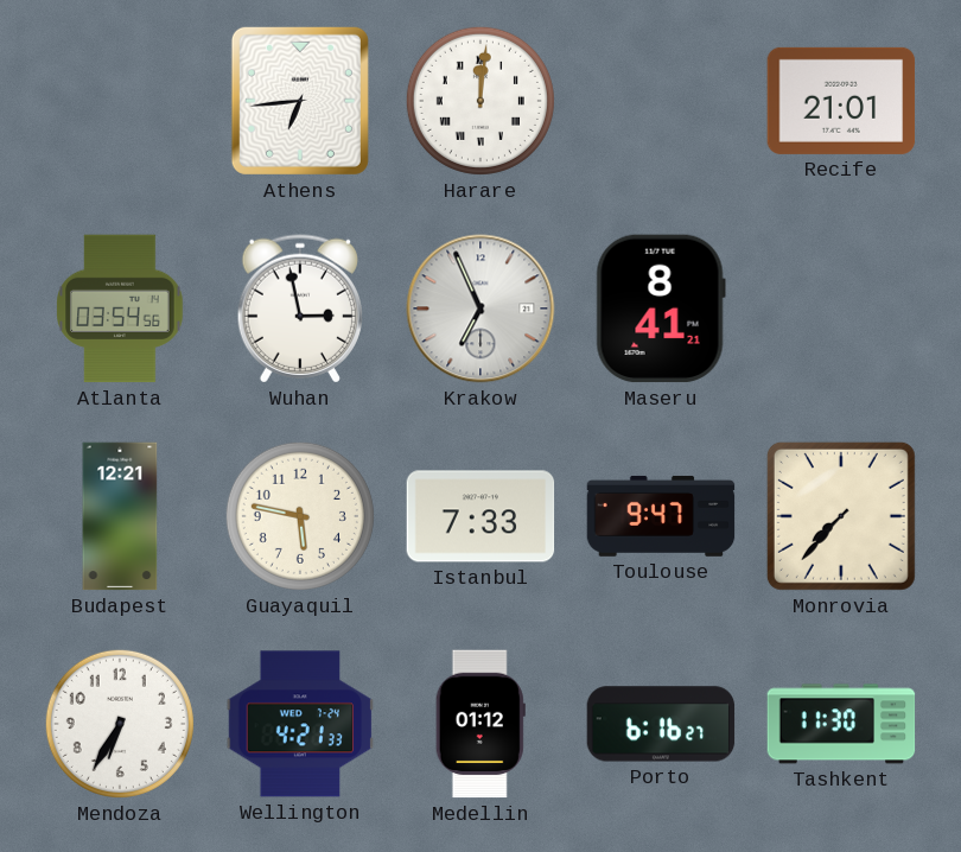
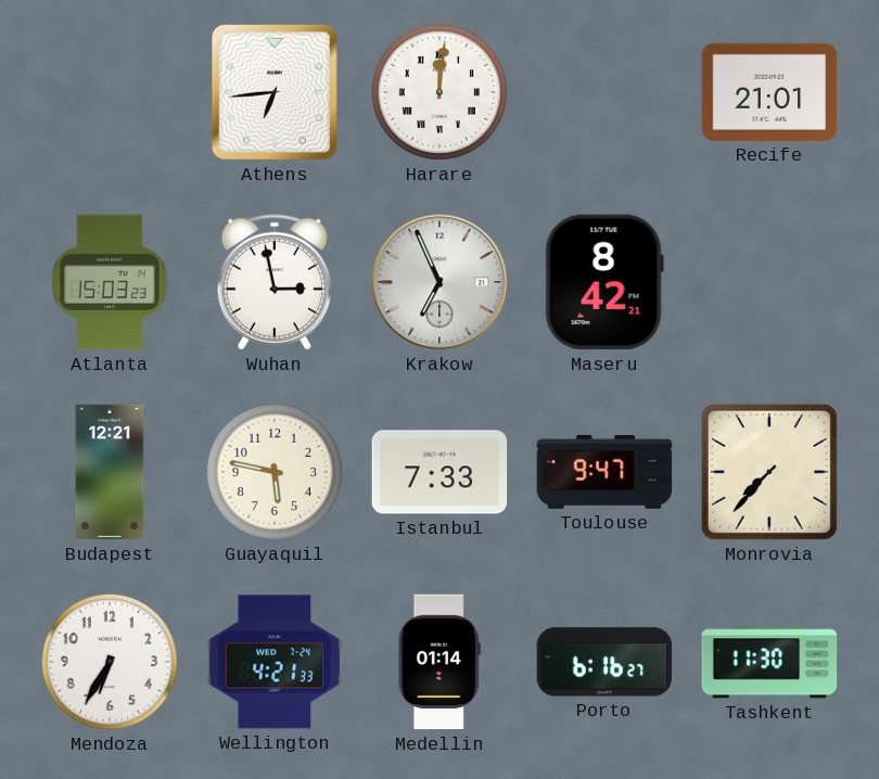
Atlanta: 03:54 -> 15:03
Maseru: 8:41 -> 8:42
Medellin: 01:12 -> 01:14
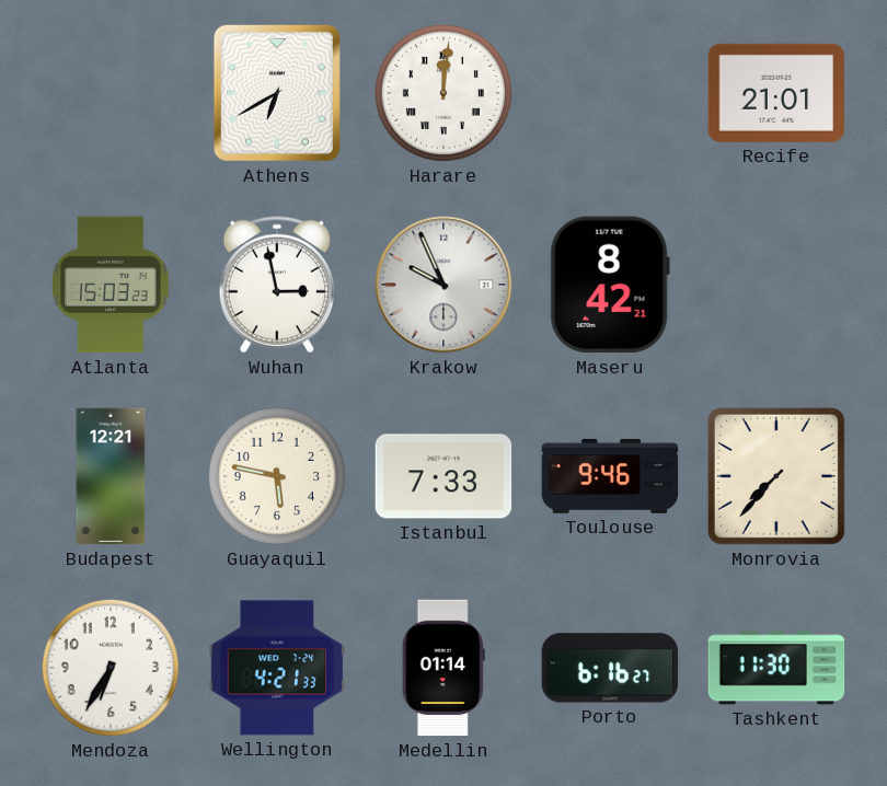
Athens: 6:44 -> 6:40
Krakow: 6:56 -> 9:56
Toulouse: 9:47 -> 9:46
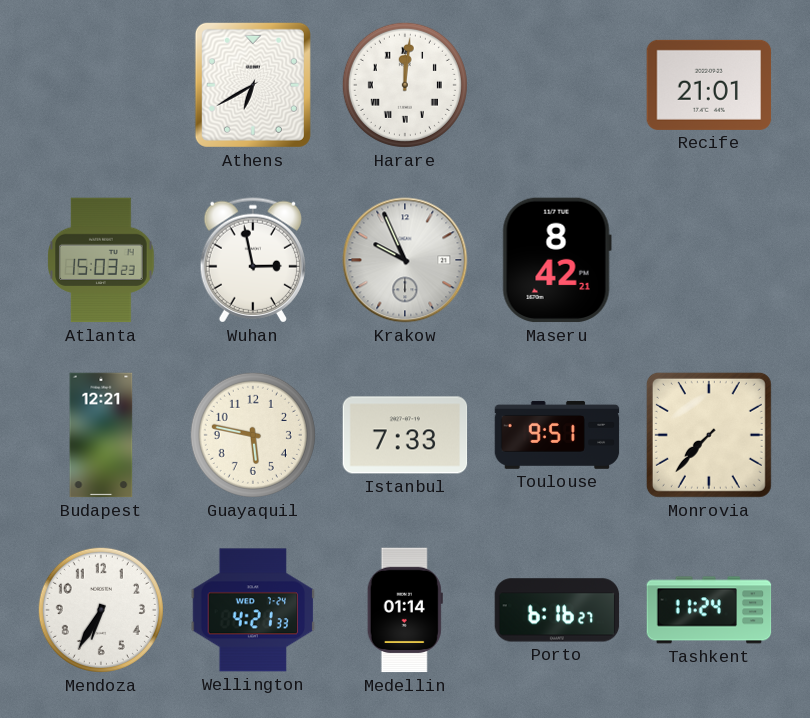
Toulouse: 9:46 -> 9:51
Tashkent: 11:30 -> 11:24
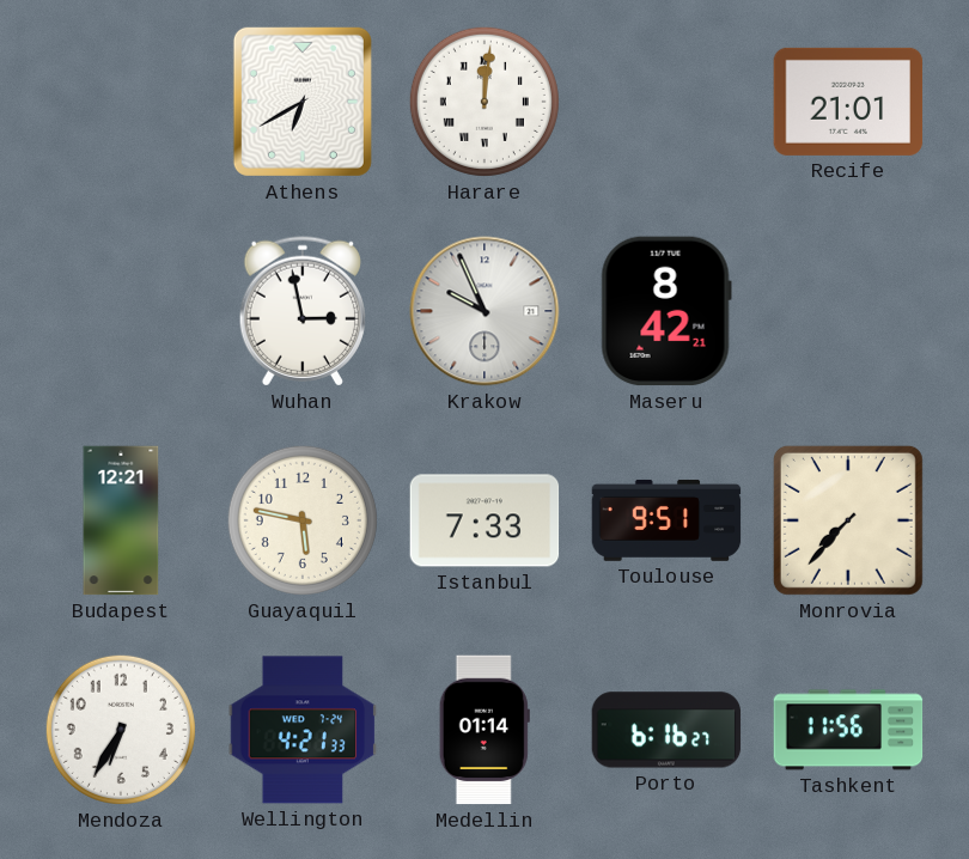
Atlanta: 15:03 -> none
Tashkent: 11:24 -> 11:56
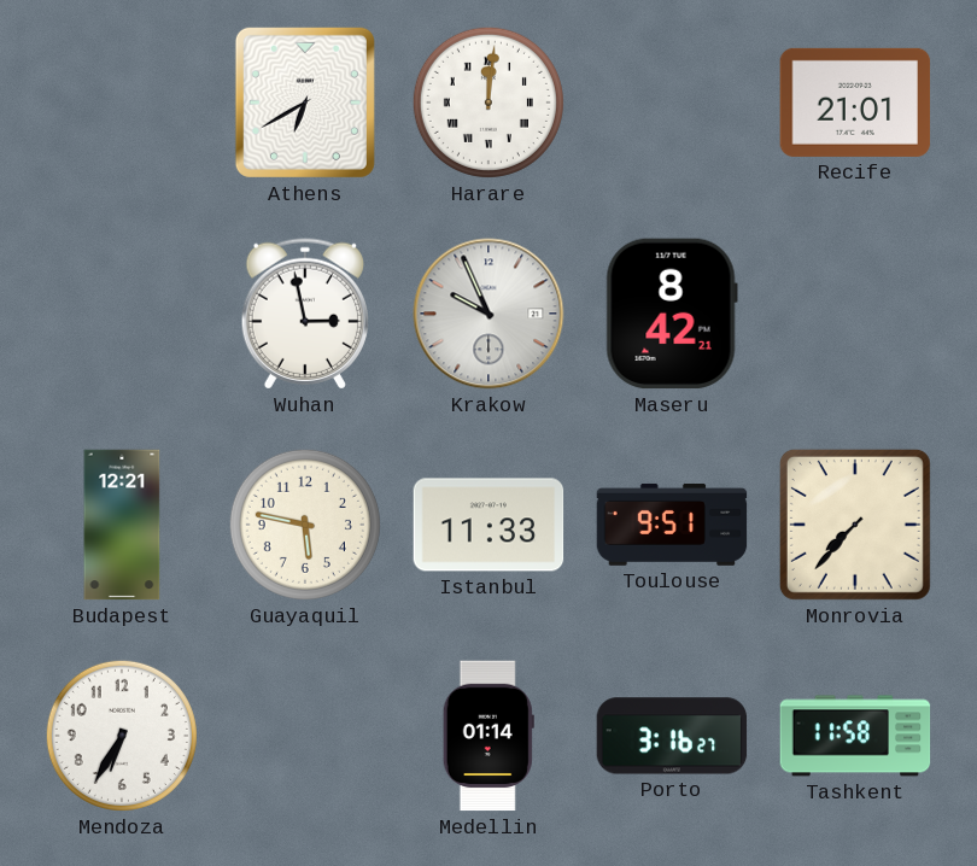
Istanbul: 7:33 -> 11:33
Wellington: 4:21 -> none
Porto: 6:16 -> 3:16
Tashkent: 11:56 -> 11:58
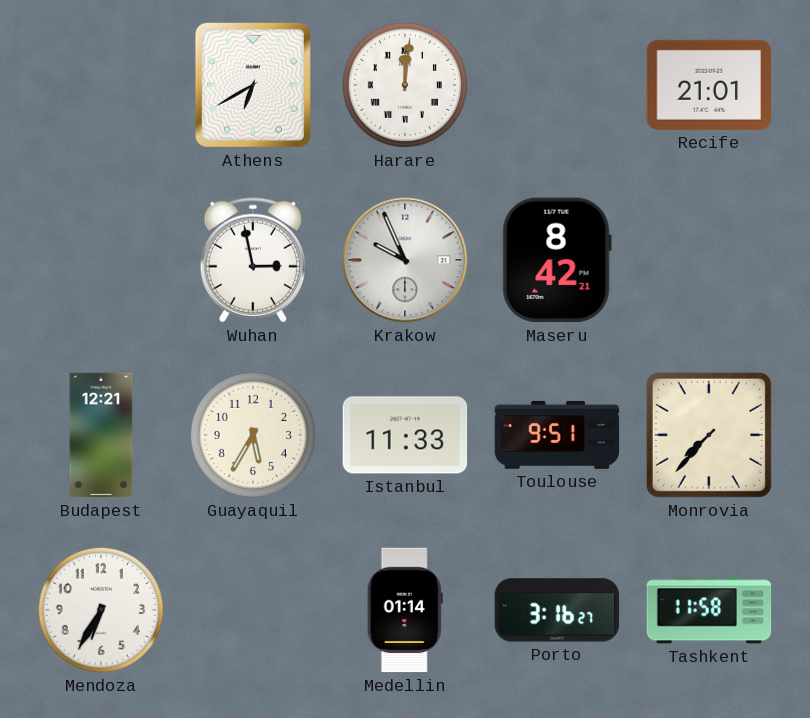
Guayaquil: 5:47 -> 5:35
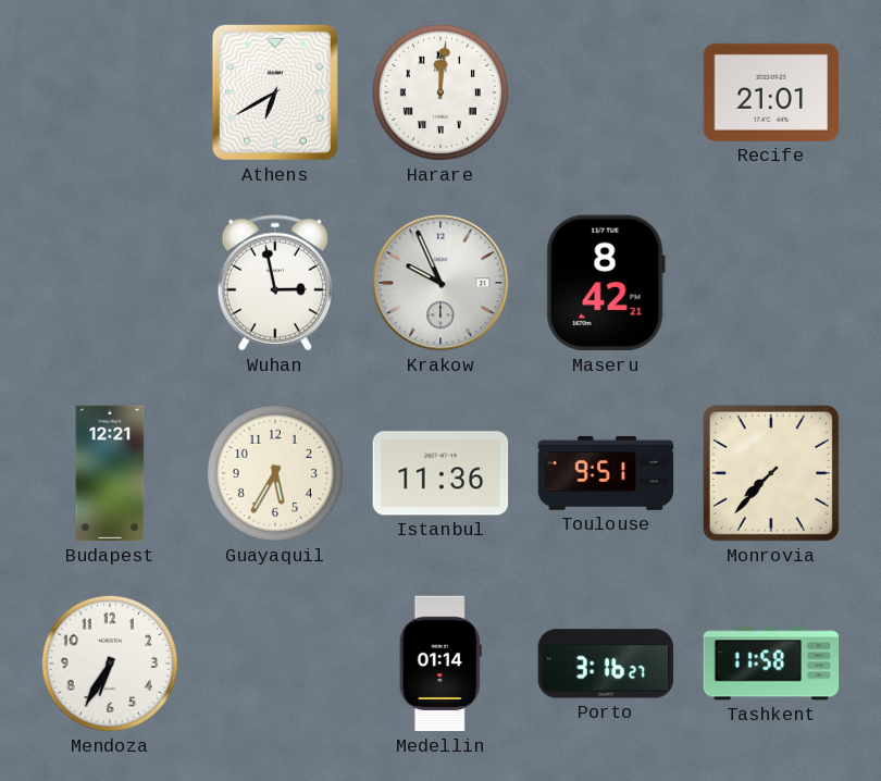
Istanbul: 11:33 -> 11:36
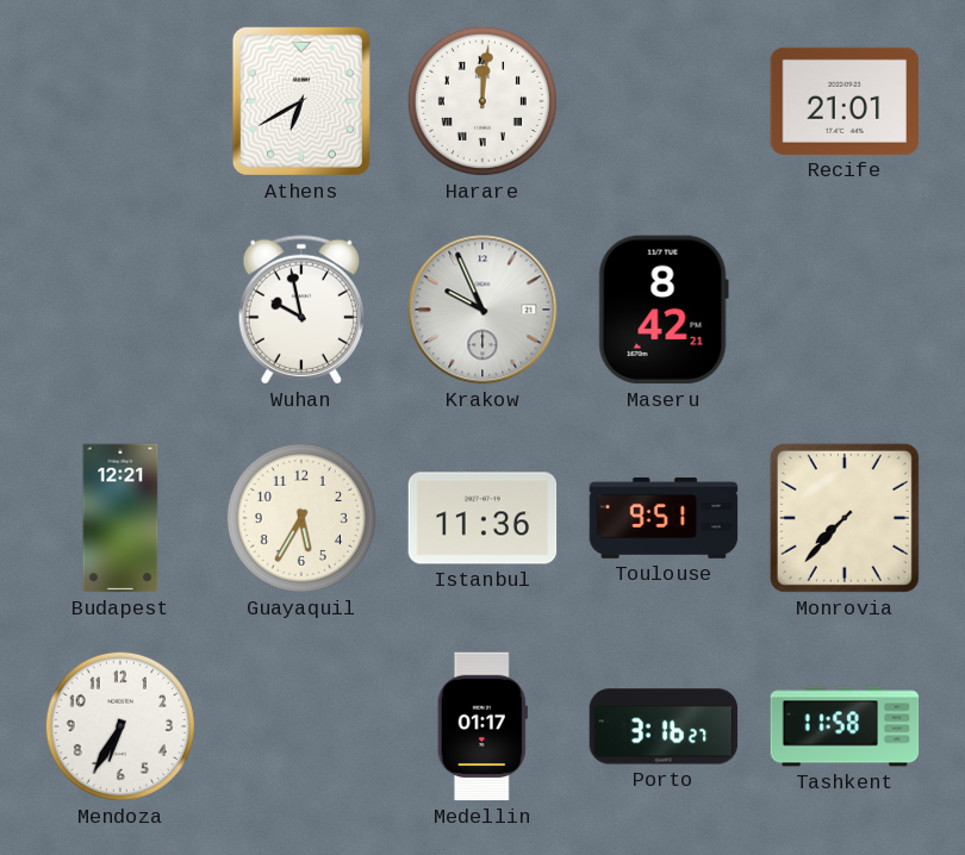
Wuhan: 2:58 -> 9:58
Medellin: 01:14 -> 01:17
